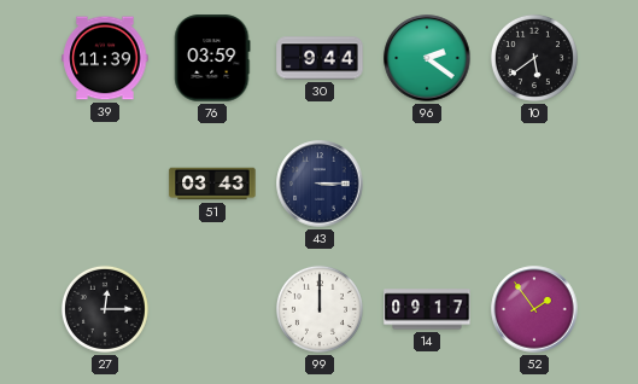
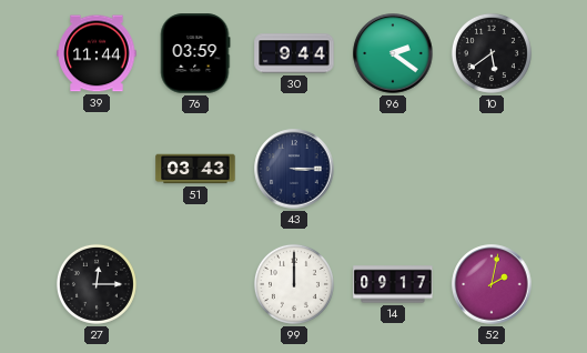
39: 11:39 -> 11:44
52: 1:54 -> 2:02
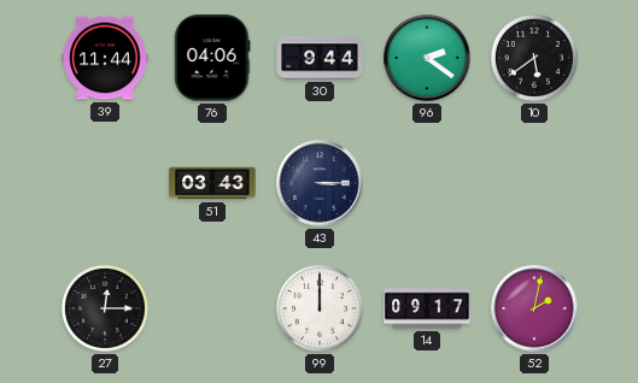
76: 03:59 -> 04:06
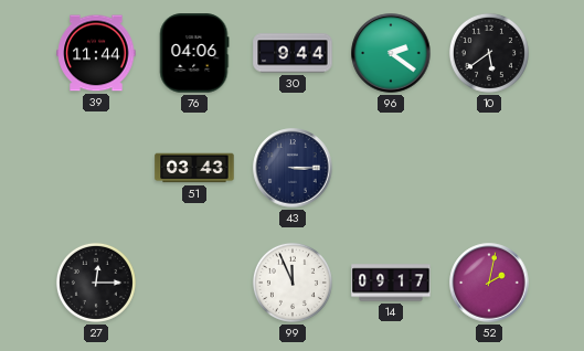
99: 12:00 -> 11:56
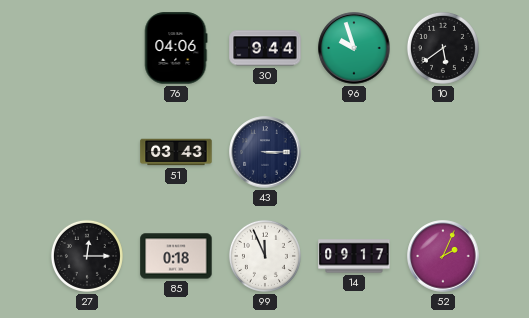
39: 11:44 -> none
96: 2:21 -> 9:57
85: none -> 0:18
52: 2:02 -> 2:04
